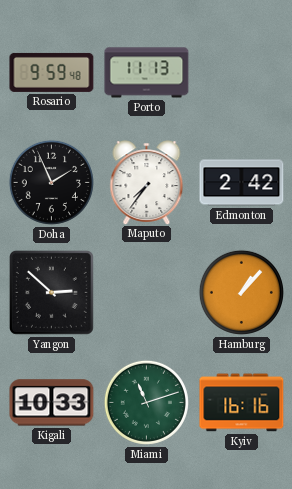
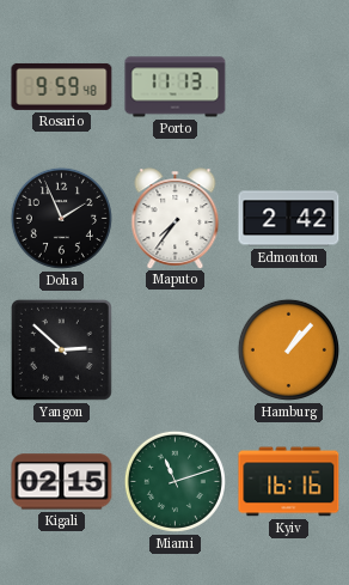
Kigali: 10:33 -> 02:15
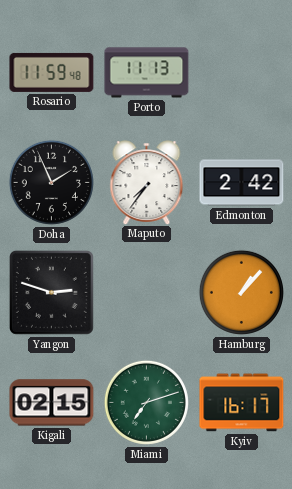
Rosario: 9:59 -> 11:59
Yangon: 2:52 -> 2:48
Miami: 11:12 -> 7:12
Kyiv: 16:16 -> 16:17
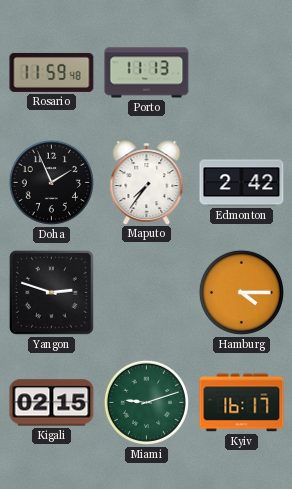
Hamburg: 1:07 -> 4:15
Miami: 7:12 -> 9:12
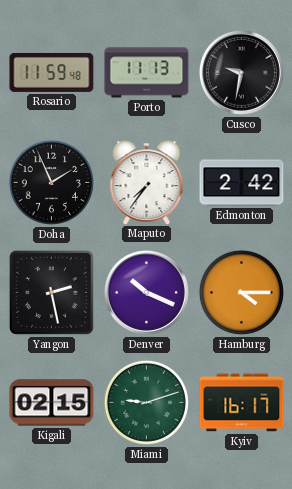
Cusco: none -> 9:32
Yangon: 2:48 -> 2:28
Denver: none -> 10:19
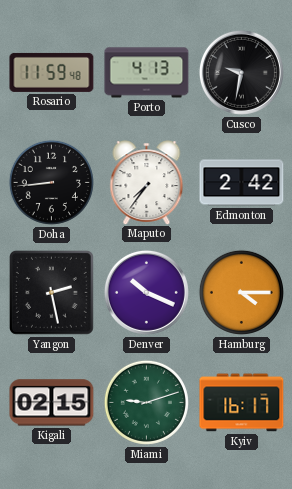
Porto: 11:13 -> 4:13
Doha: 1:56 -> 8:44
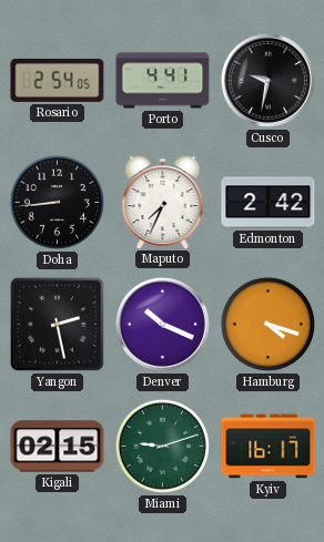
Rosario: 11:59 -> 2:54
Porto: 4:13 -> 4:41
Maputo: 7:36 -> 7:34
Hamburg: 4:15 -> 4:18
